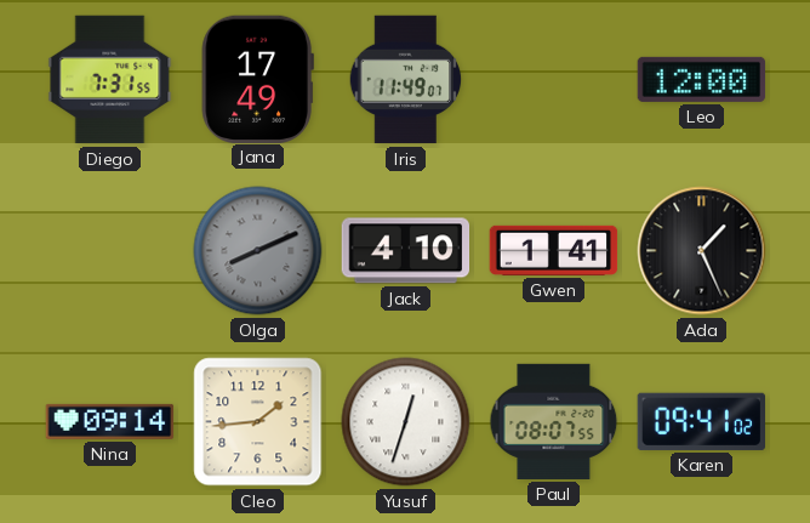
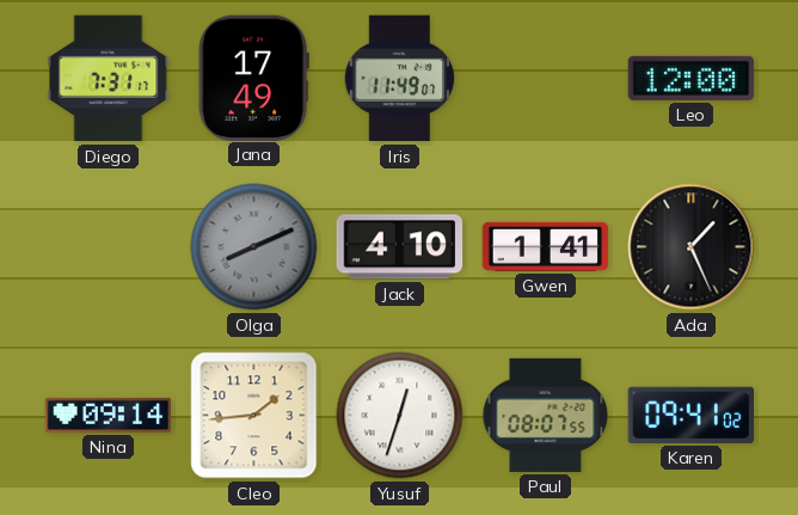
Diego: 7:31:55 -> 7:31:17
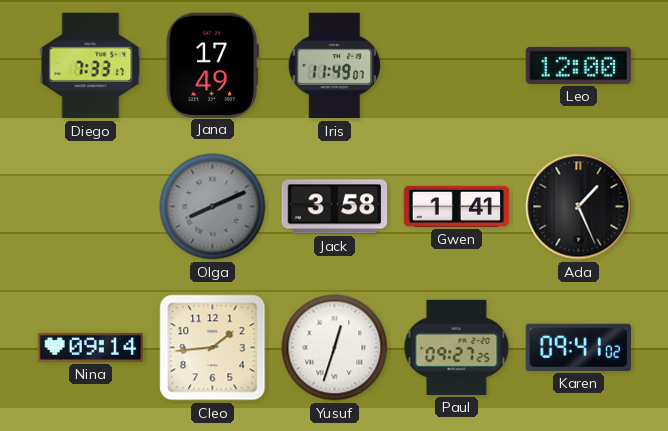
Diego: 7:31 -> 7:33
Jack: 4:10 -> 3:58
Paul: 08:07 -> 09:27
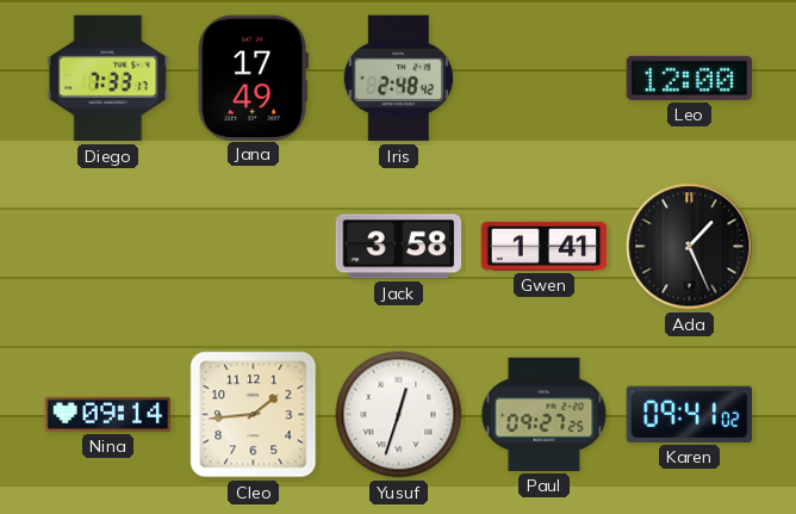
Iris: 11:49 -> 2:48
Olga: 8:11 -> none
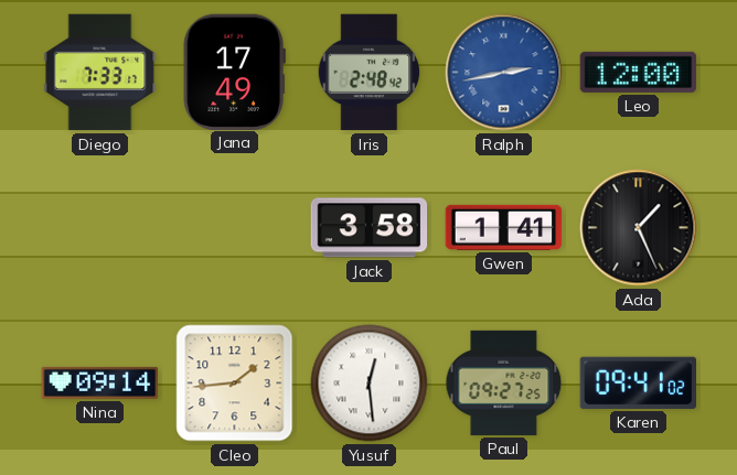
Ralph: none -> 2:43
Yusuf: 12:33 -> 12:29
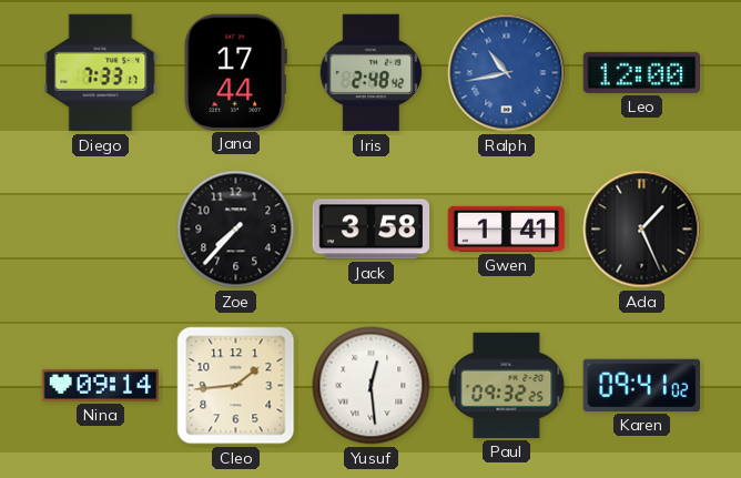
Jana: 17:49 -> 17:44
Ralph: 2:43 -> 10:43
Zoe: none -> 7:37
Paul: 09:27 -> 09:32
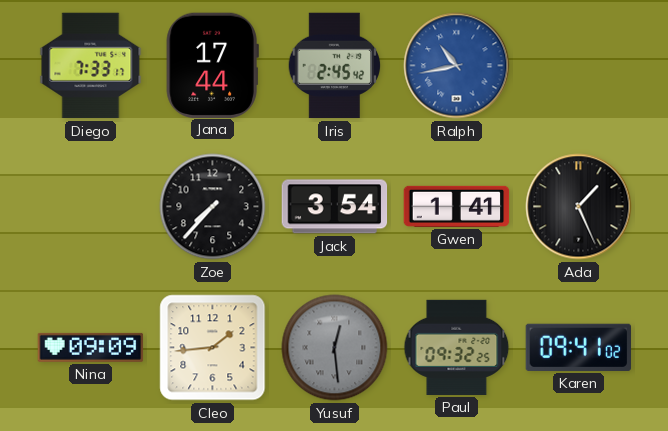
Iris: 2:48 -> 2:45
Leo: 12:00 -> none
Jack: 3:58 -> 3:54
Nina: 09:14 -> 09:09
Yusuf dial: white -> grey
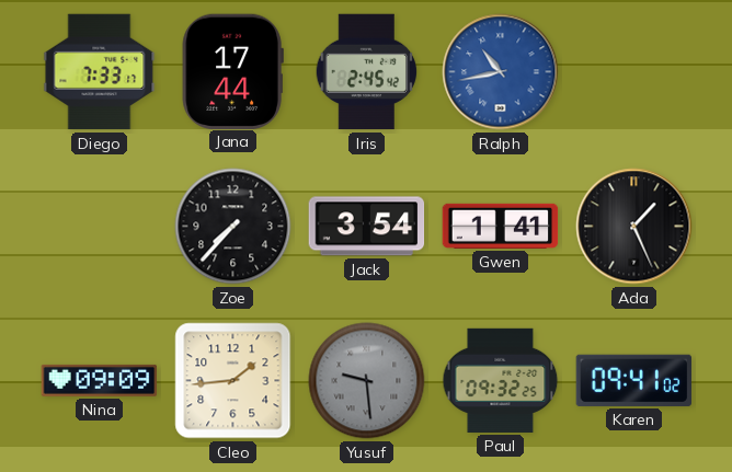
Yusuf: 12:29 -> 9:29
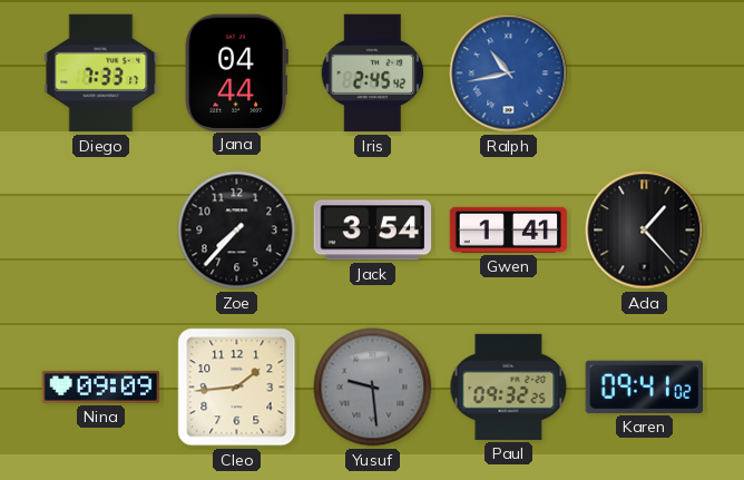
Jana: 17:44 -> 04:44
Ada: 1:26 -> 1:23
